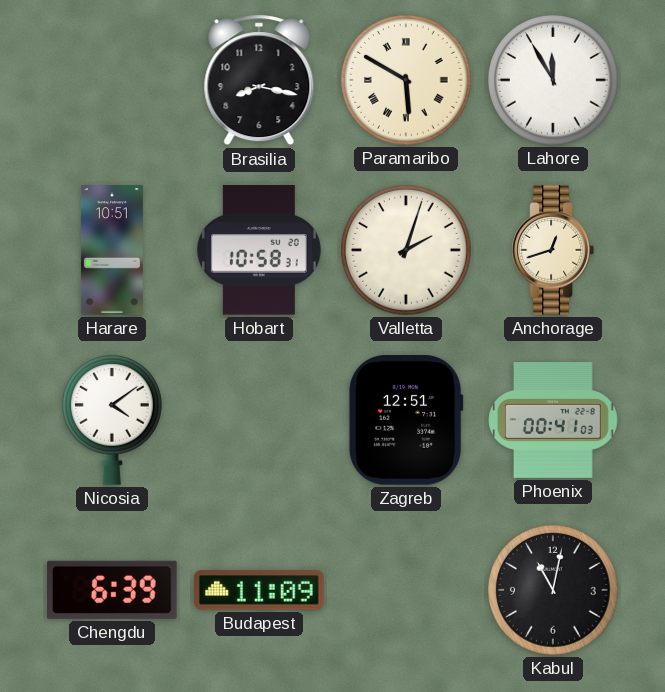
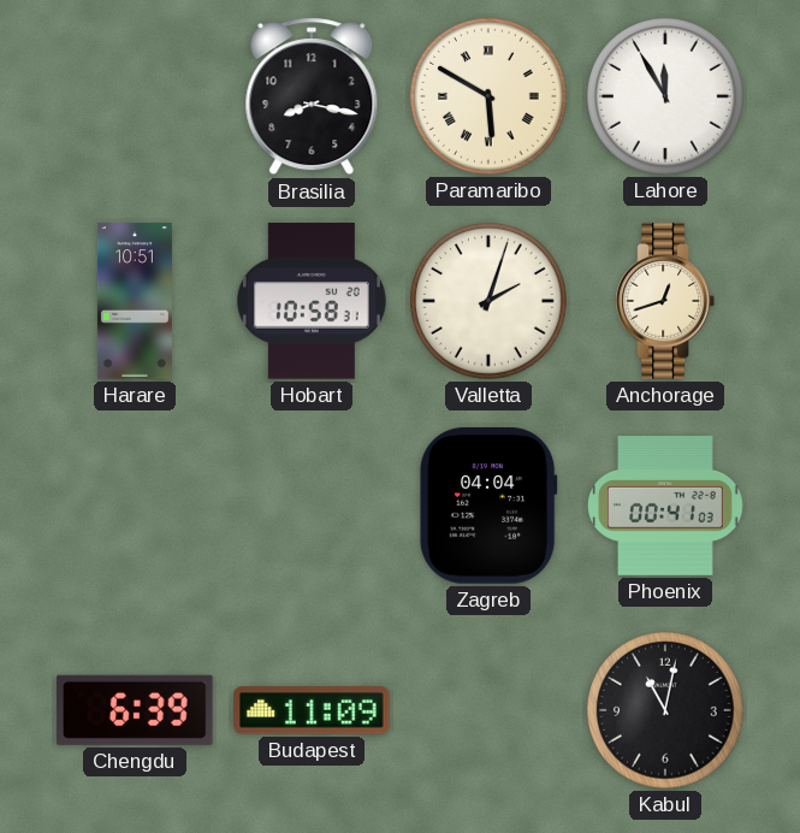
Nicosia: 4:09 -> none
Zagreb: 12:51 -> 04:04
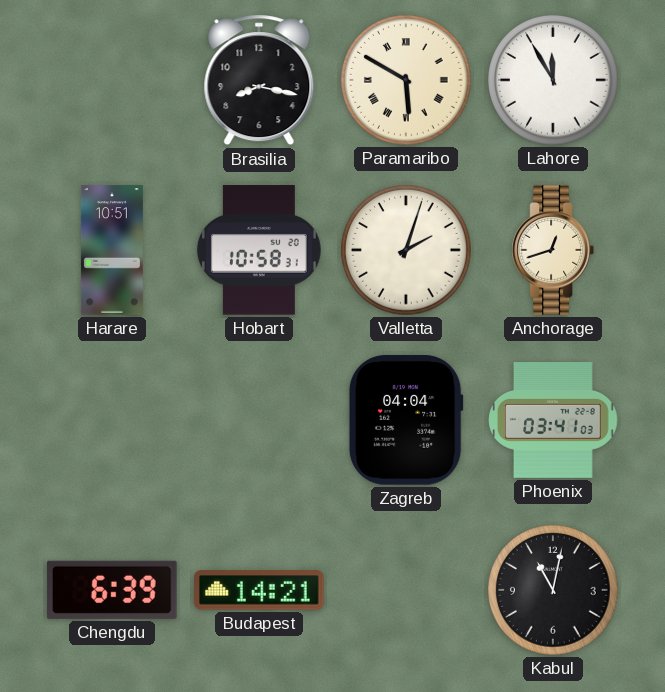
Phoenix: 00:41 -> 03:41
Budapest: 11:09 -> 14:21
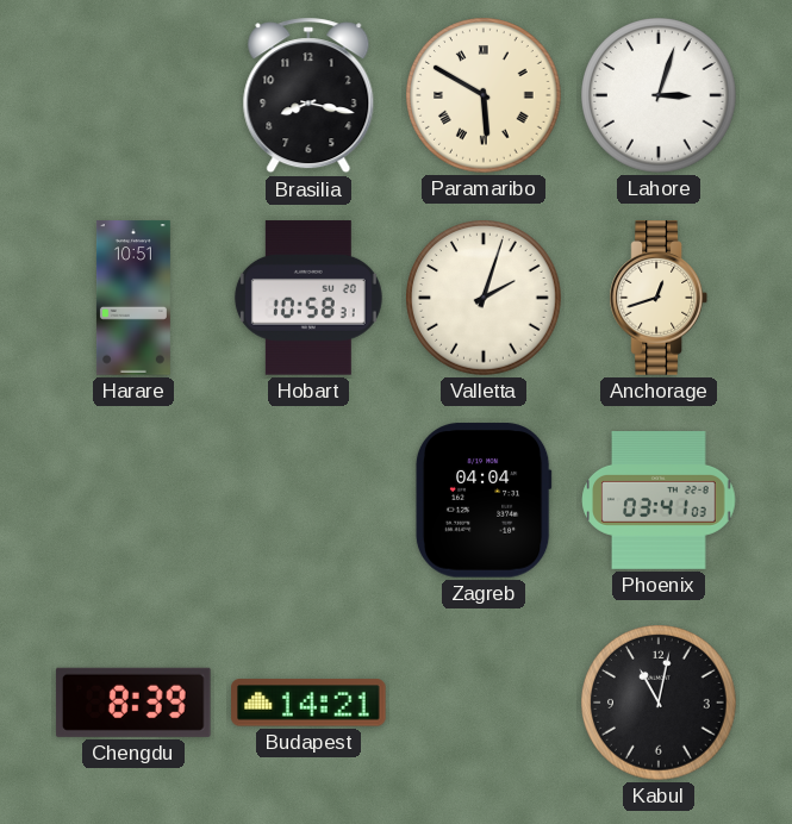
Lahore: 11:55 -> 3:03
Chengdu: 6:39 -> 8:39
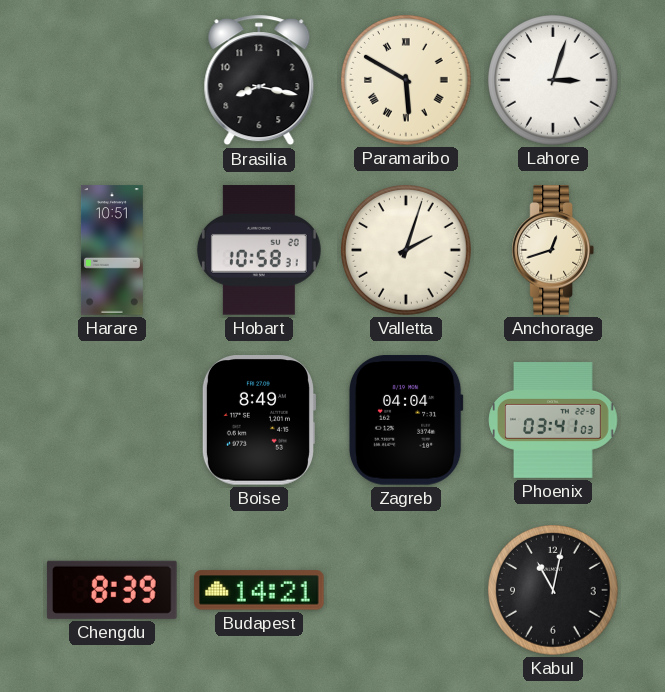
Boise: none -> 8:49
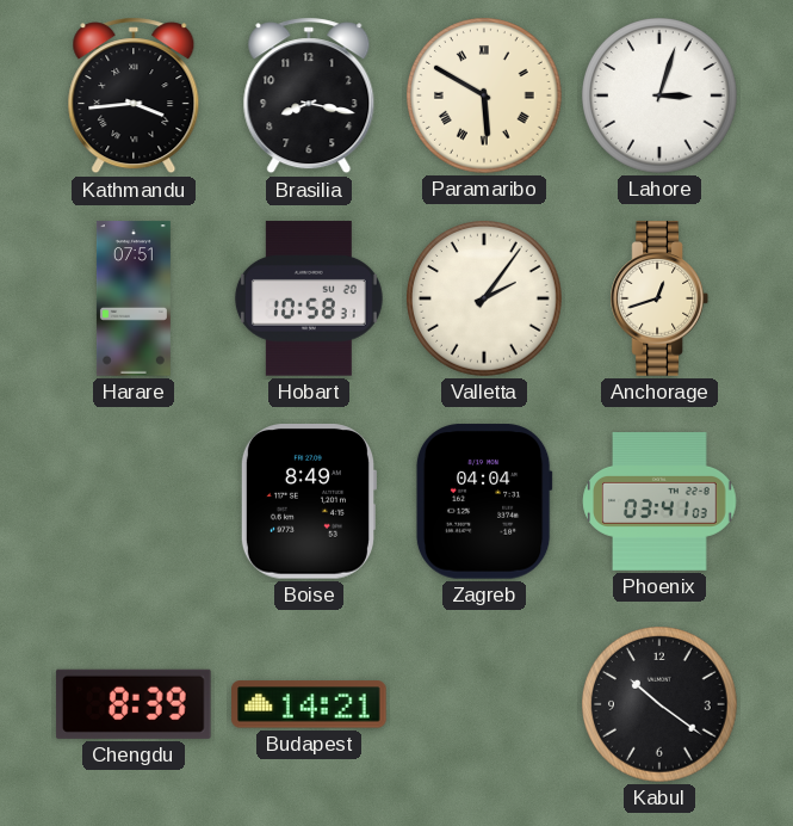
Kathmandu: none -> 3:44
Harare: 10:51 -> 07:51
Valletta: 2:03 -> 2:06
Kabul: 11:02 -> 10:21
